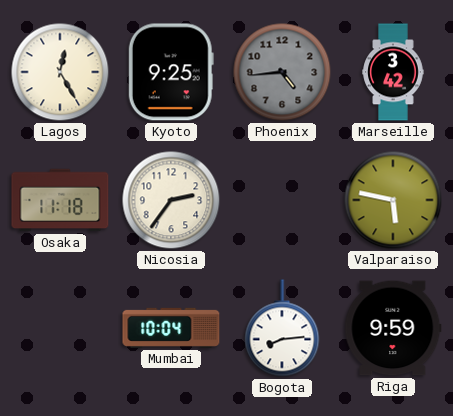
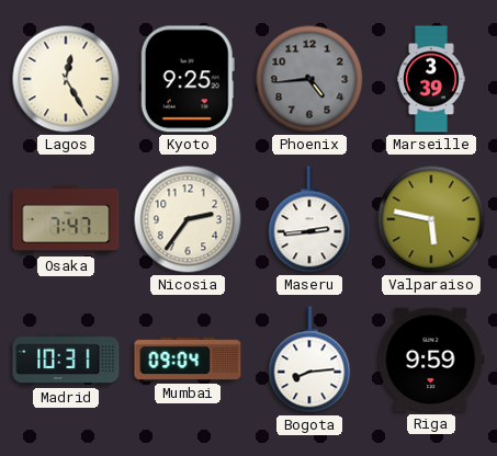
Marseille: 3:42 -> 3:39
Osaka: 11:18 -> 7:47
Maseru: none -> 2:44
Madrid: none -> 10:31
Mumbai: 10:04 -> 09:04
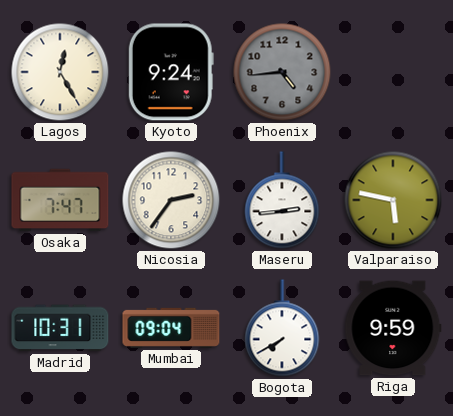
Kyoto: 9:25 -> 9:24
Marseille: 3:39 -> none
Bogota: 8:14 -> 7:40
